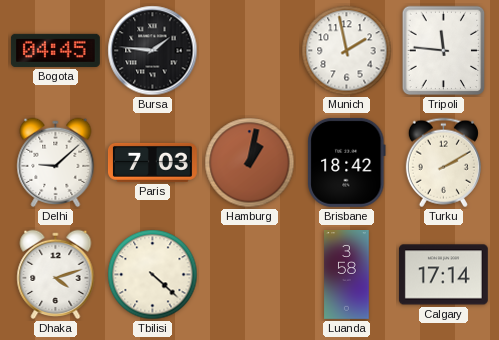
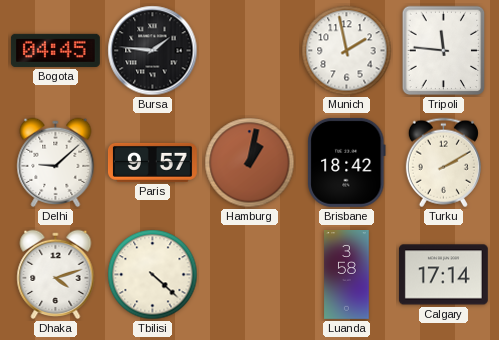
Paris: 7:03 -> 9:57
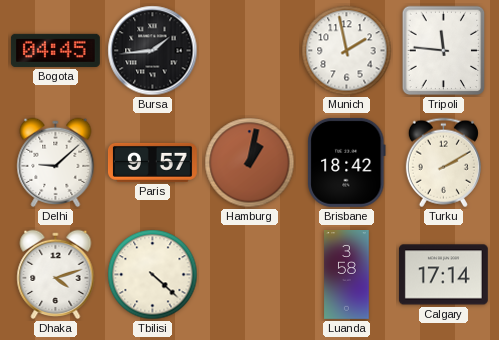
Bursa: 1:46 -> 1:44
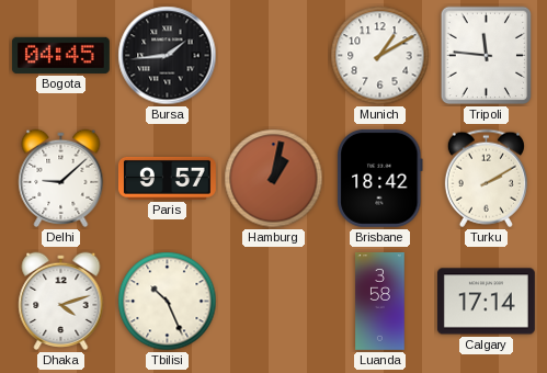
Munich: 1:58 -> 1:10
Tbilisi: 4:22 -> 10:26
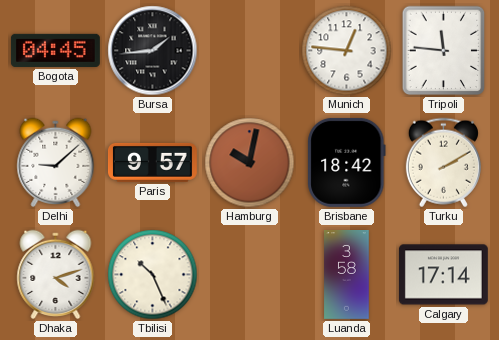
Munich: 1:10 -> 12:46
Hamburg: 1:02 -> 10:02
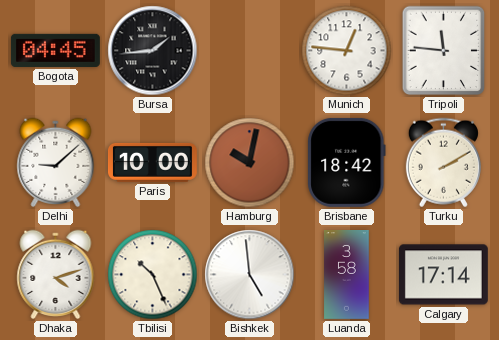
Paris: 9:57 -> 10:00
Bishkek: none -> 4:59
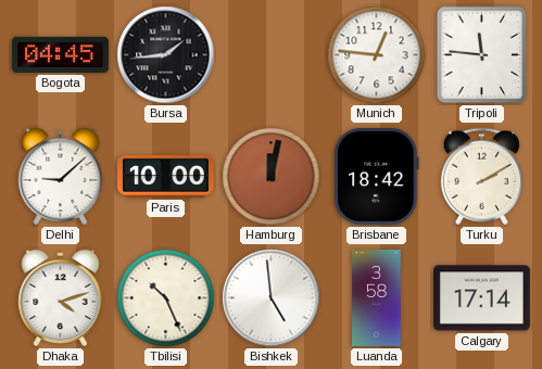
Hamburg: 10:02 -> 12:02
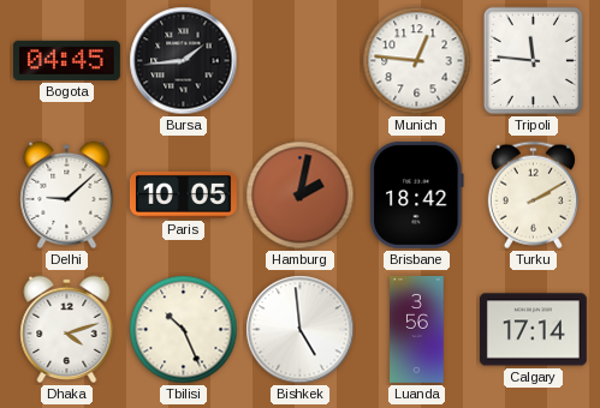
Paris: 10:00 -> 10:05
Hamburg: 12:02 -> 2:02
Luanda: 3:58 -> 3:56
